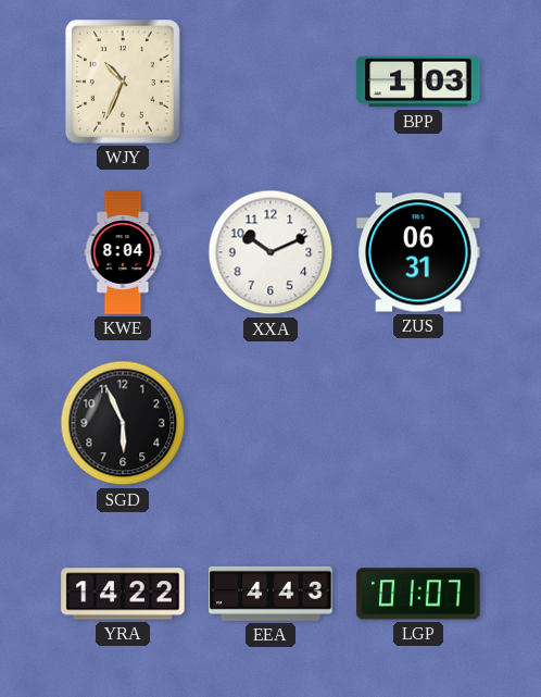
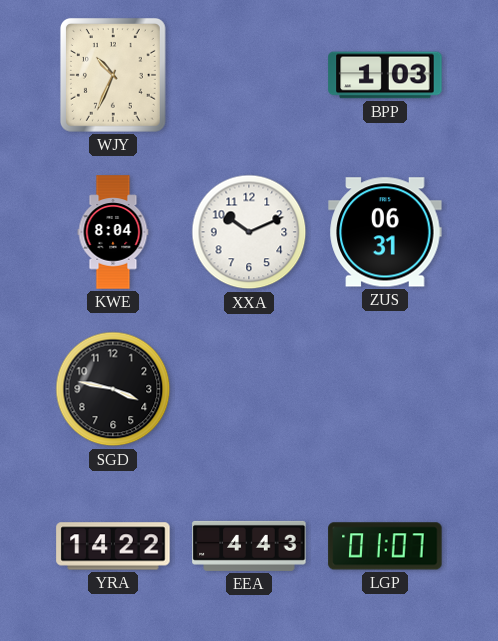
SGD: 5:56 -> 3:47
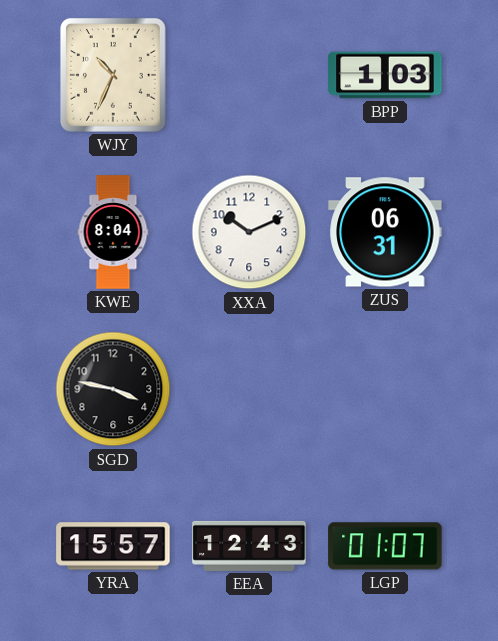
YRA: 14:22 -> 15:57
EEA: 4:43 -> 12:43
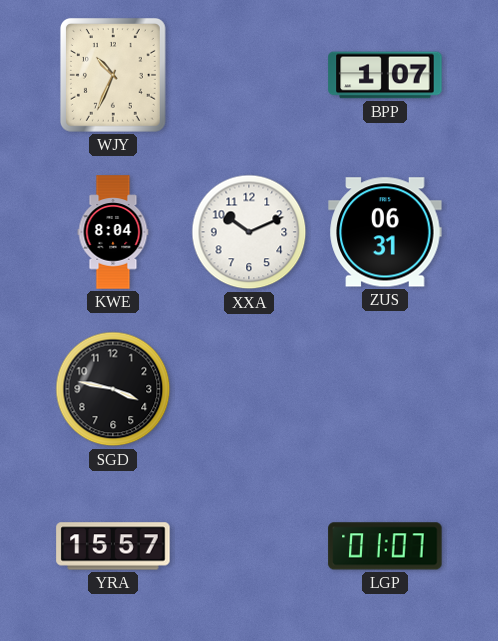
BPP: 1:03 -> 1:07
EEA: 12:43 -> none
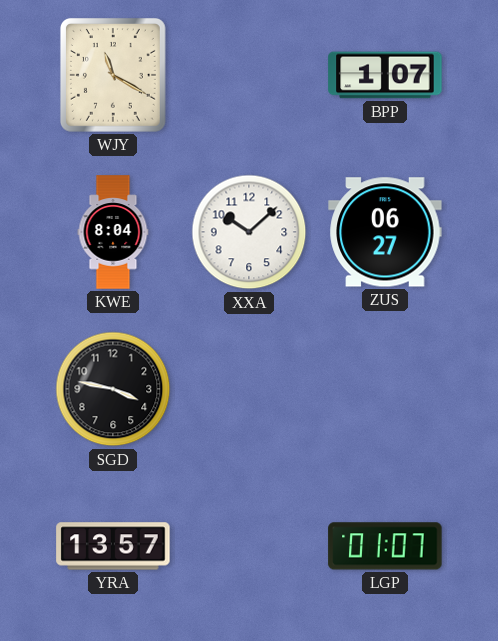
WJY: 10:34 -> 11:20
XXA: 10:11 -> 10:08
ZUS: 06:31 -> 06:27
YRA: 15:57 -> 13:57
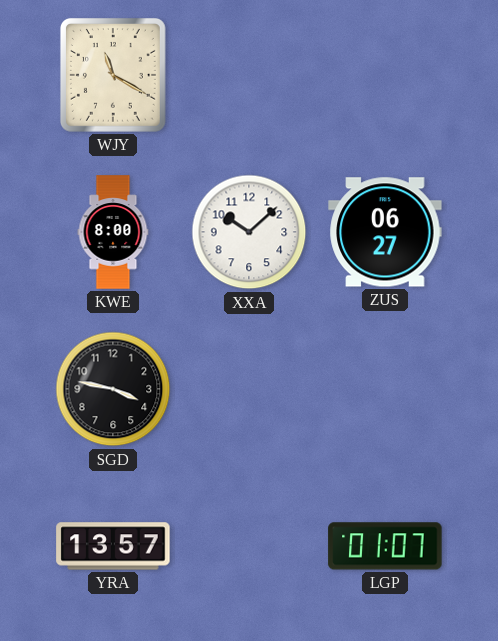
BPP: 1:07 -> none
KWE: 8:04 -> 8:00
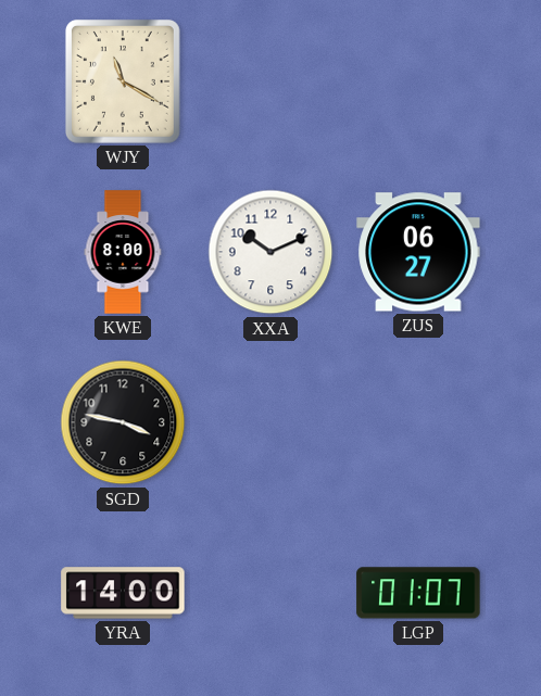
XXA: 10:08 -> 10:11
YRA: 13:57 -> 14:00
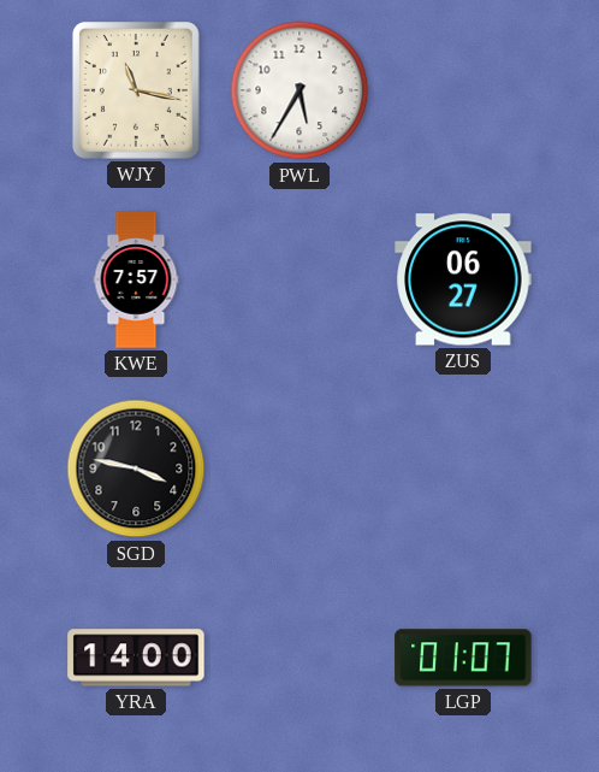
WJY: 11:20 -> 11:17
PWL: none -> 5:35
KWE: 8:00 -> 7:57
XXA: 10:11 -> none
